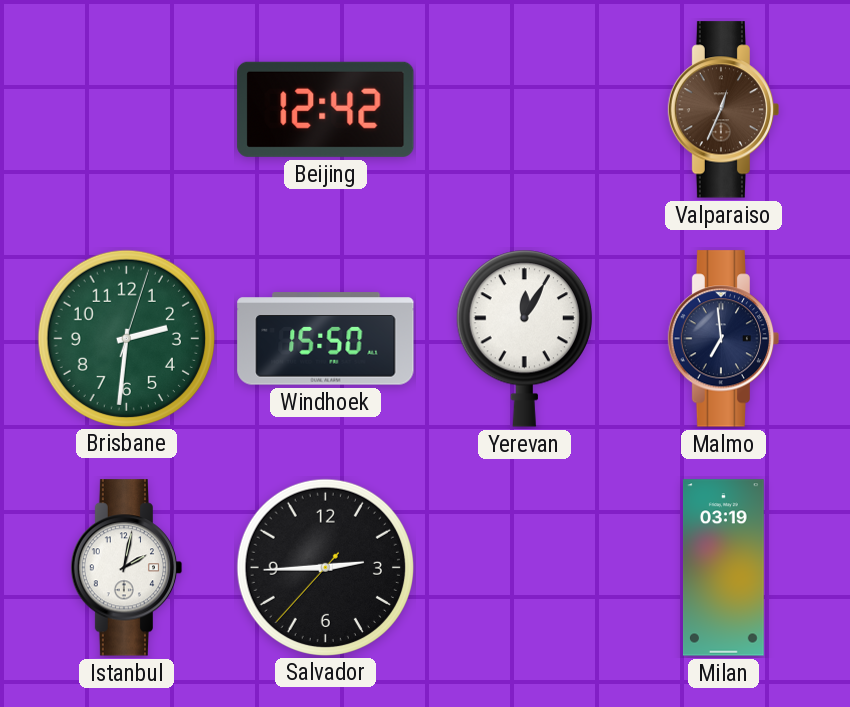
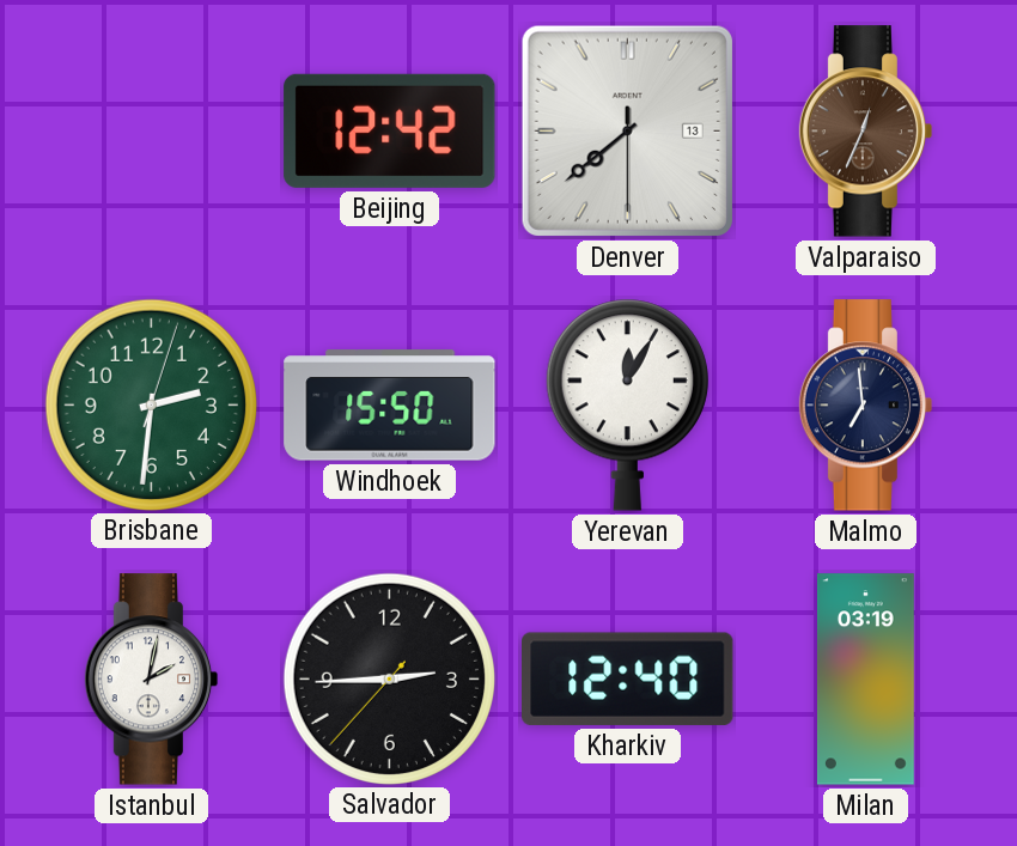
Denver: none -> 7:38
Kharkiv: none -> 12:40
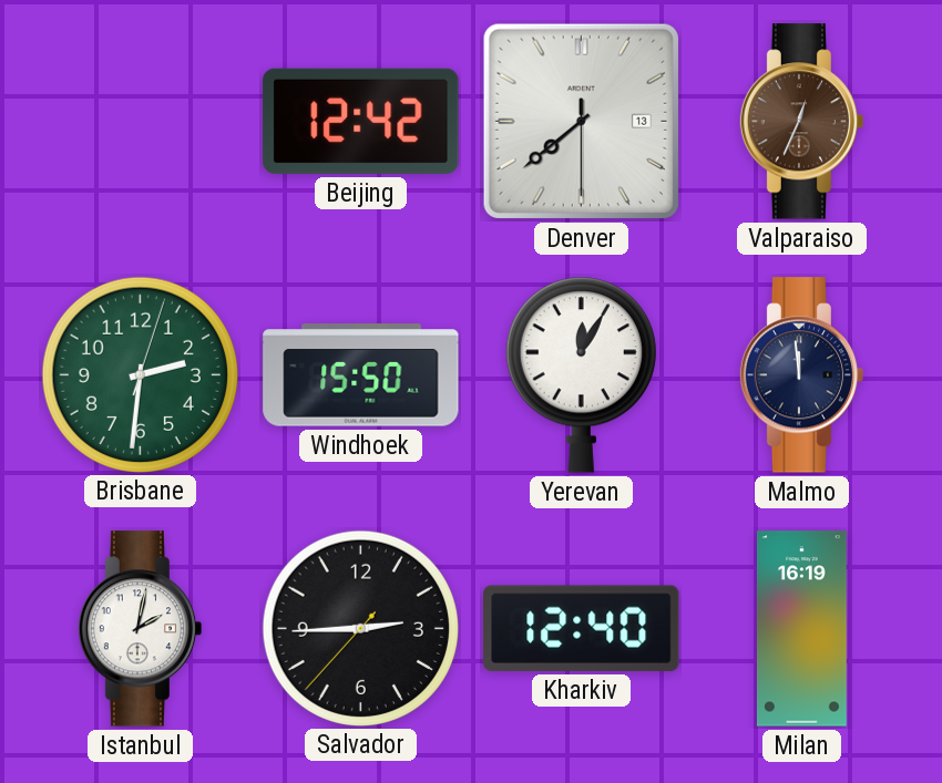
Malmo: 6:59 -> 11:59
Milan: 03:19 -> 16:19
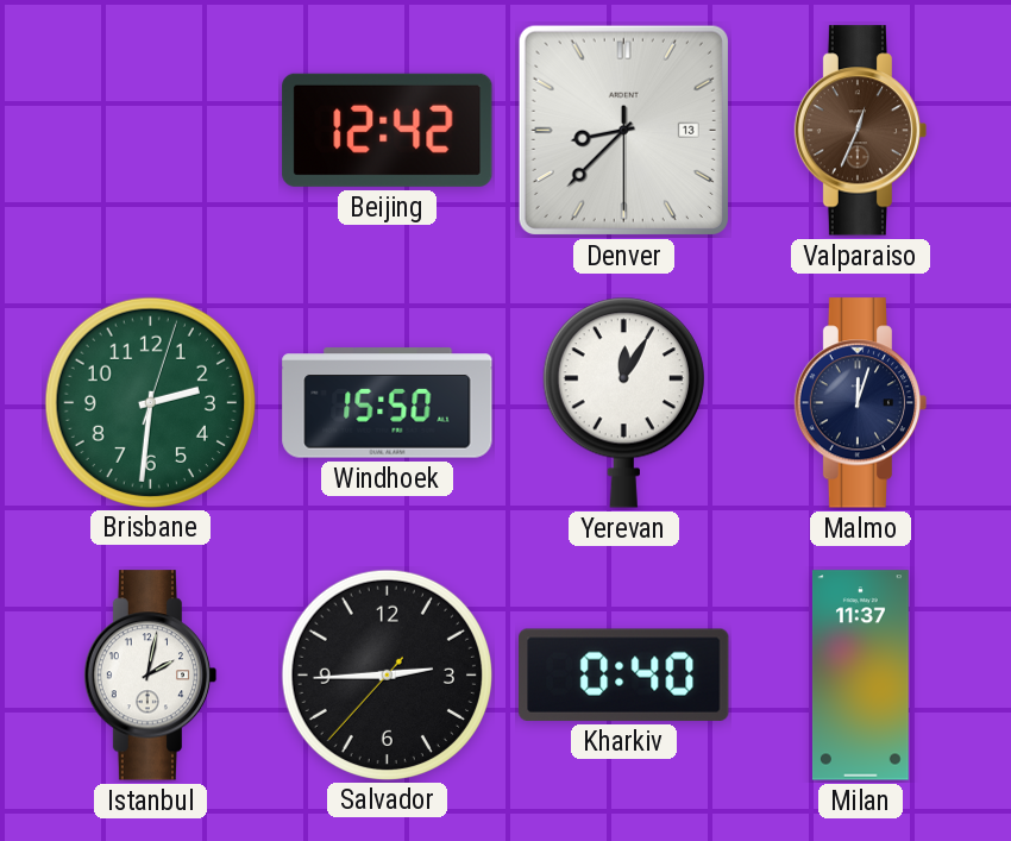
Denver: 7:38 -> 8:37
Malmo: 11:59 -> 12:03
Kharkiv: 12:40 -> 0:40
Milan: 16:19 -> 11:37
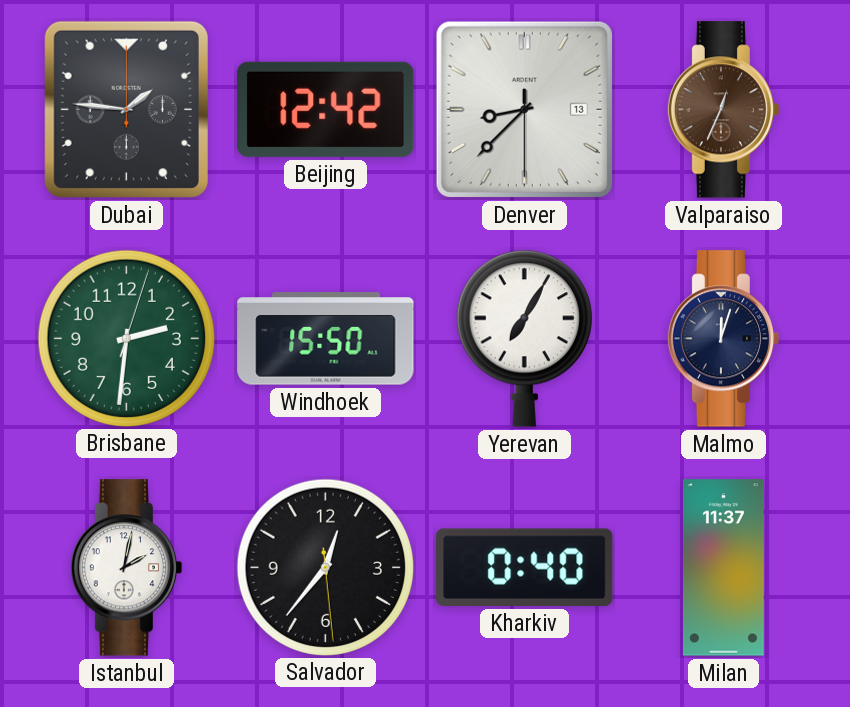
Dubai: none -> 1:46
Yerevan: 12:05 -> 7:05
Salvador: 2:44 -> 12:36
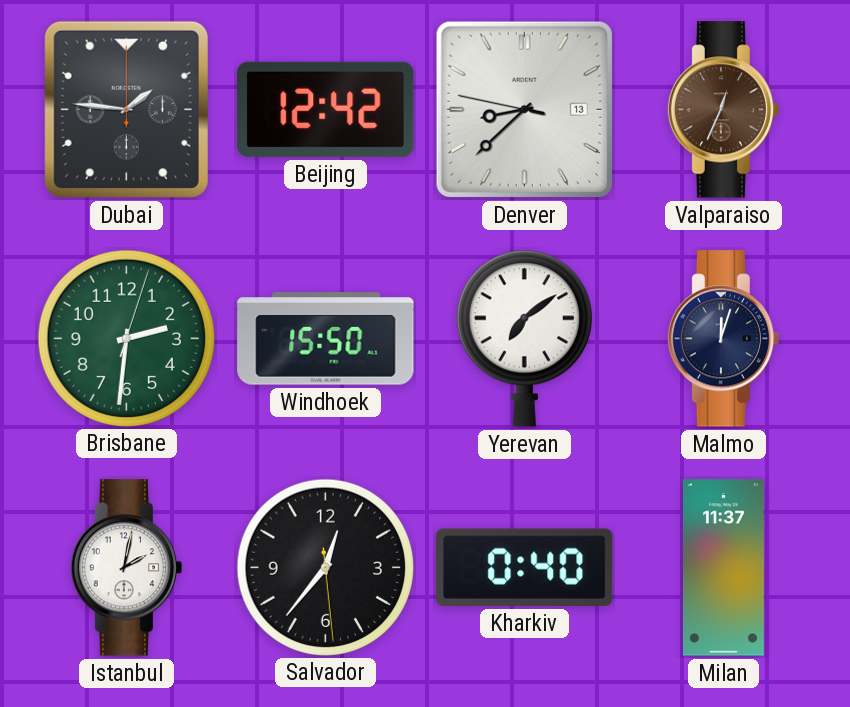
Denver: 8:37:30 -> 8:37:47
Yerevan: 7:05 -> 7:09
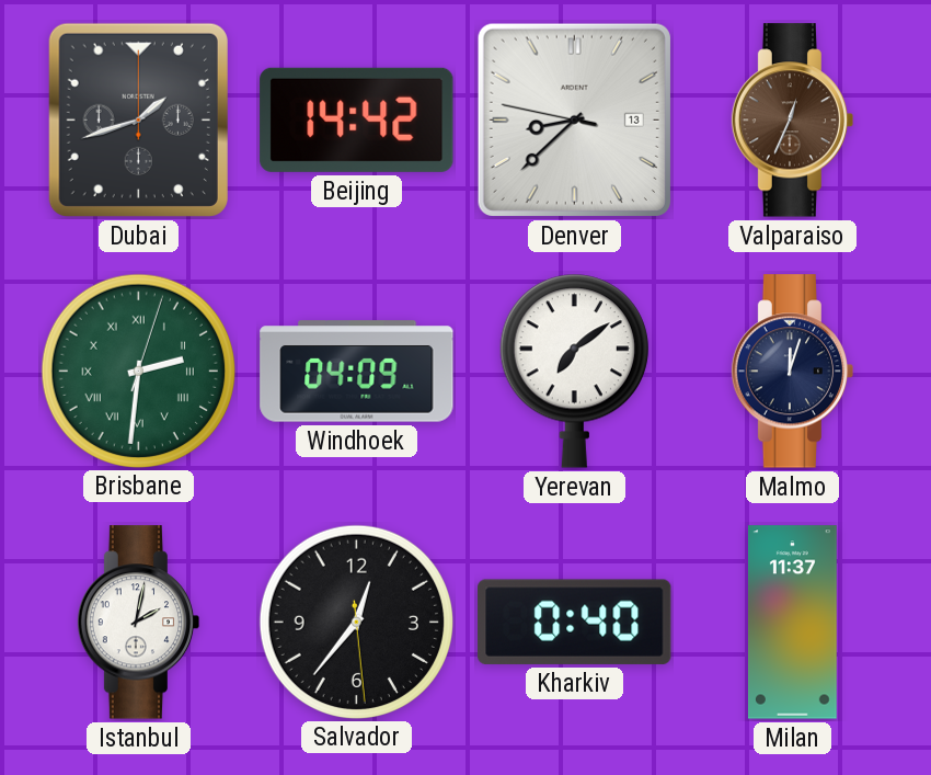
Dubai: 1:46 -> 1:42
Beijing: 12:42 -> 14:42
Brisbane numerals: Arabic -> Roman
Windhoek: 15:50 -> 04:09
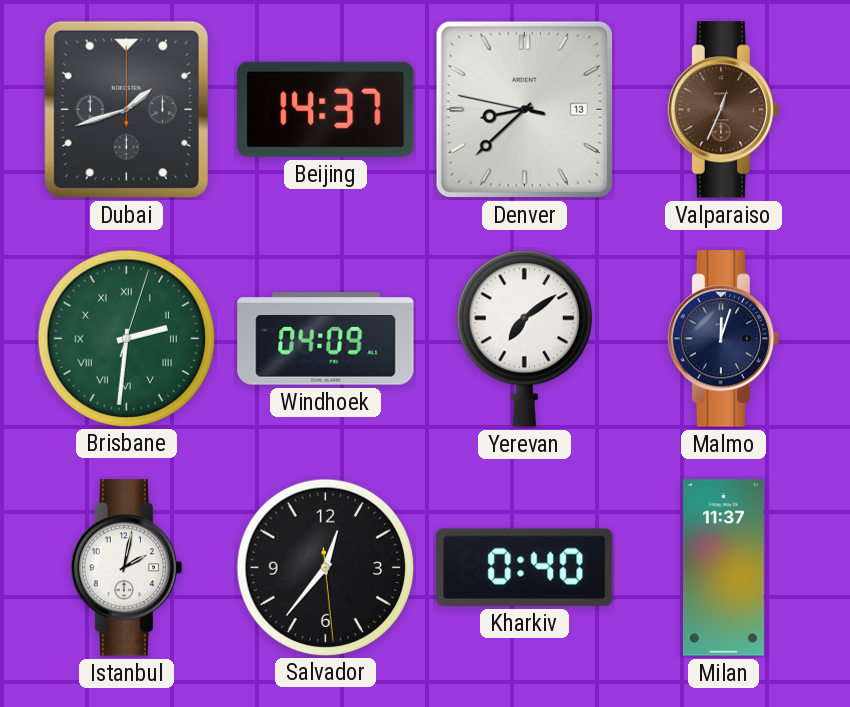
Beijing: 14:42 -> 14:37
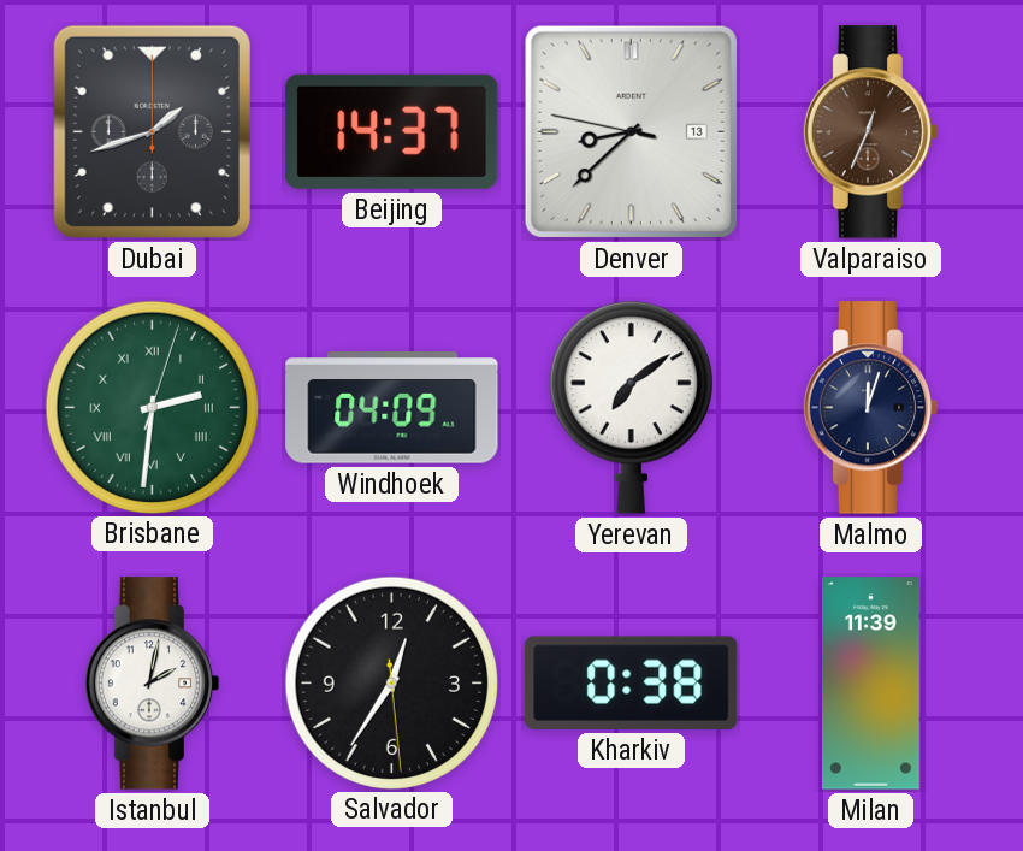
Salvador: 12:36 -> 12:35
Kharkiv: 0:40 -> 0:38
Milan: 11:37 -> 11:39
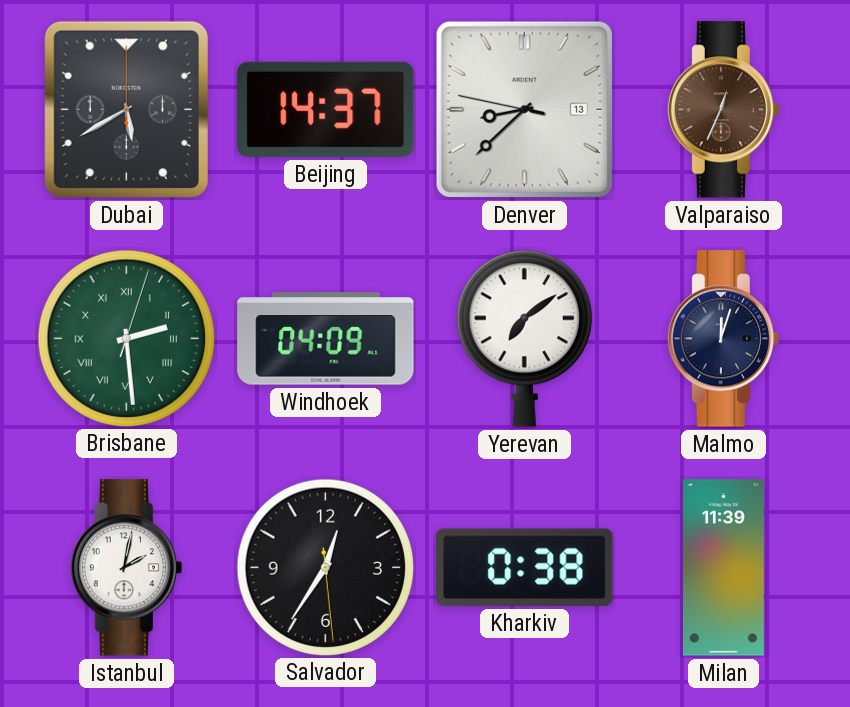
Dubai: 1:42 -> 5:40
Brisbane: 2:31 -> 2:29
